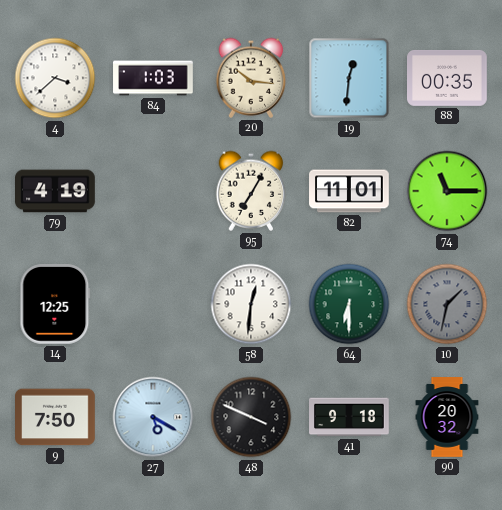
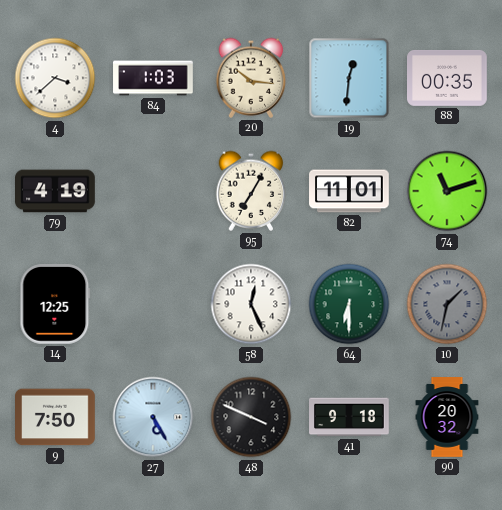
74: 11:15 -> 11:12
58: 12:31 -> 12:26
27: 5:20 -> 5:25
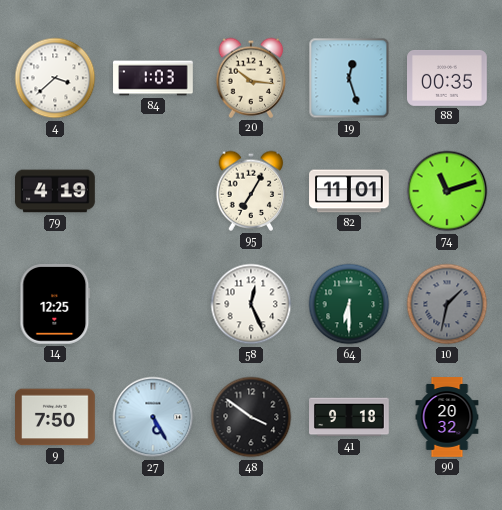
19: 12:31 -> 12:27
48: 3:49 -> 3:51
